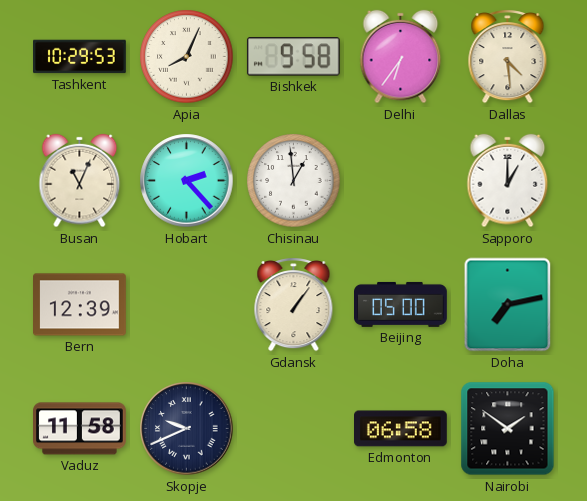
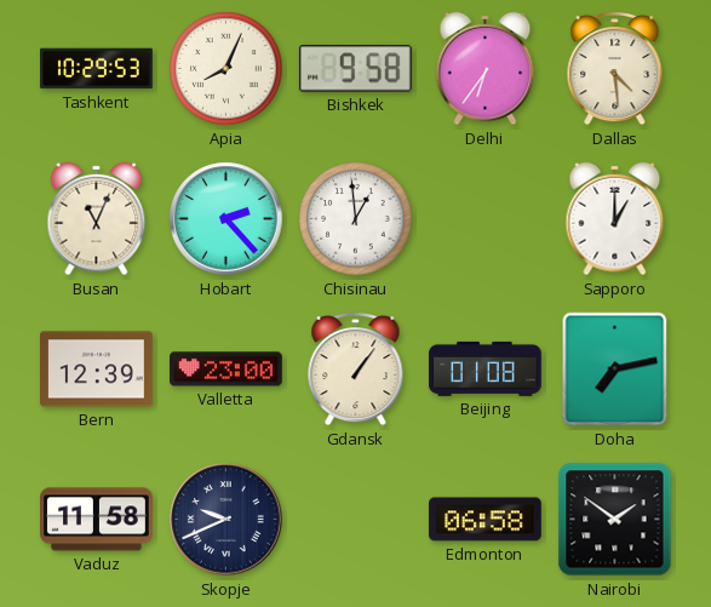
Valletta: none -> 23:00
Beijing: 05:00 -> 01:08
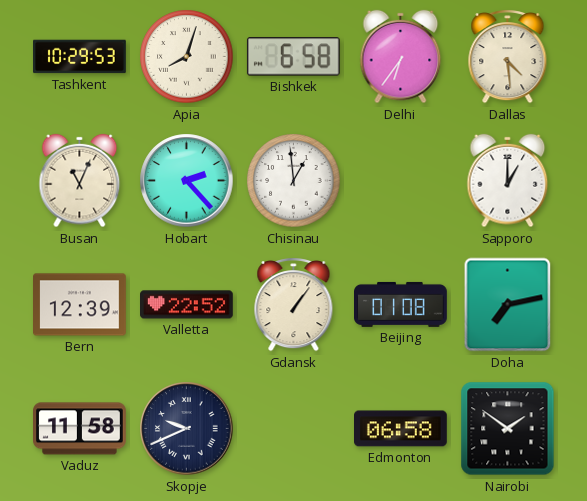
Apia: 8:04 -> 8:03
Bishkek: 9:58 -> 6:58
Valletta: 23:00 -> 22:52
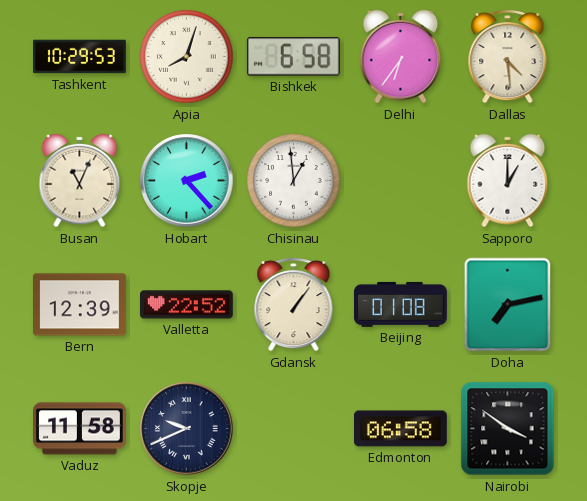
Nairobi: 1:51 -> 3:51
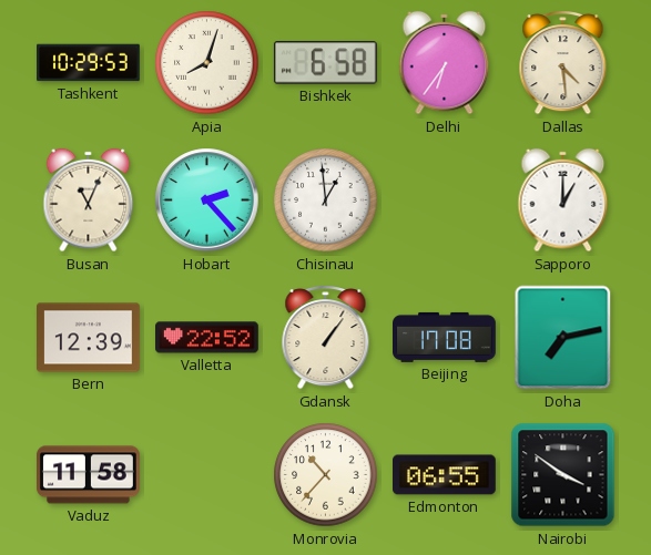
Beijing: 01:08 -> 17:08
Skopje: 9:41 -> none
Monrovia: none -> 10:37
Edmonton: 06:58 -> 06:55
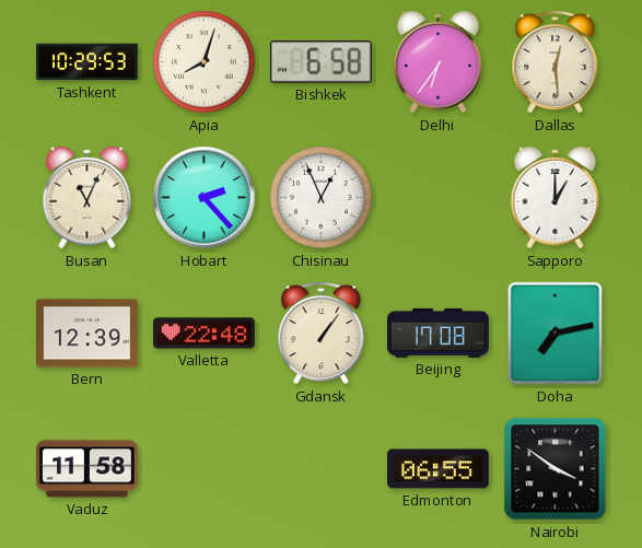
Dallas: 4:29 -> 12:29
Chisinau: 12:59 -> 12:56
Valletta: 22:52 -> 22:48
Monrovia: 10:37 -> none
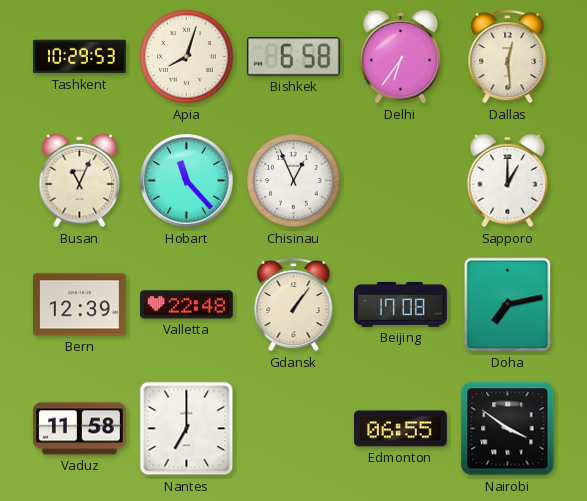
Hobart: 2:23 -> 11:23
Nantes: none -> 7:00
